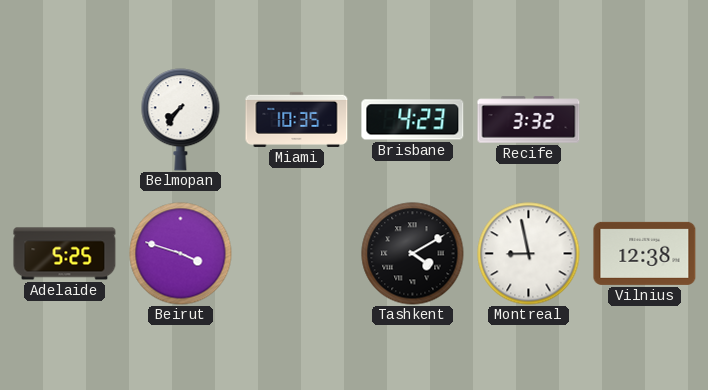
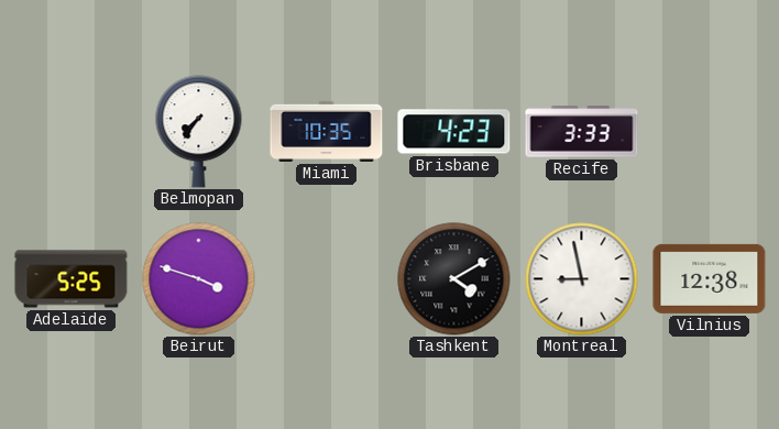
Recife: 3:32 -> 3:33
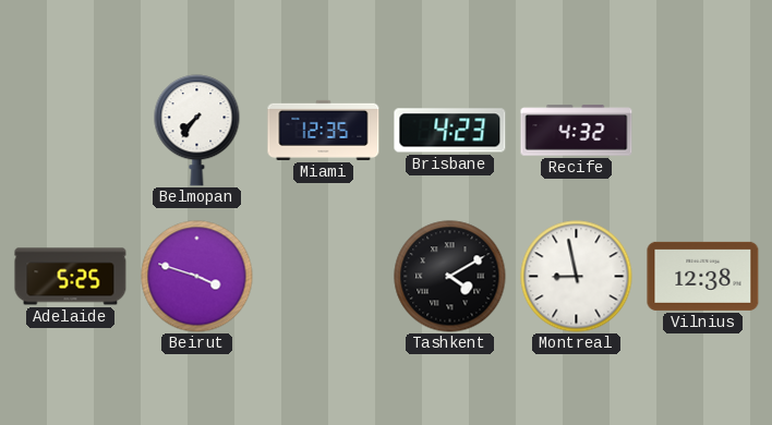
Miami: 10:35 -> 12:35
Recife: 3:33 -> 4:32
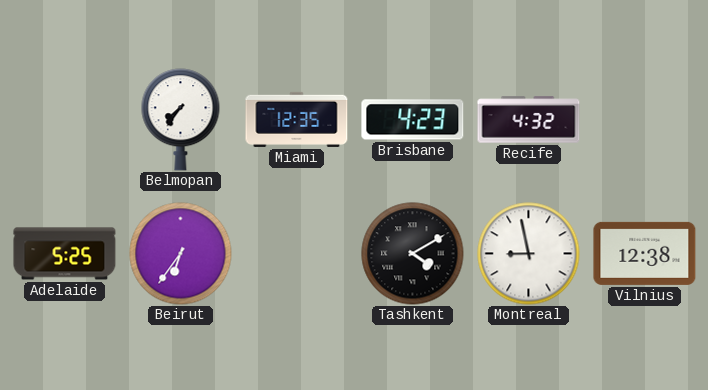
Beirut: 3:48 -> 6:36
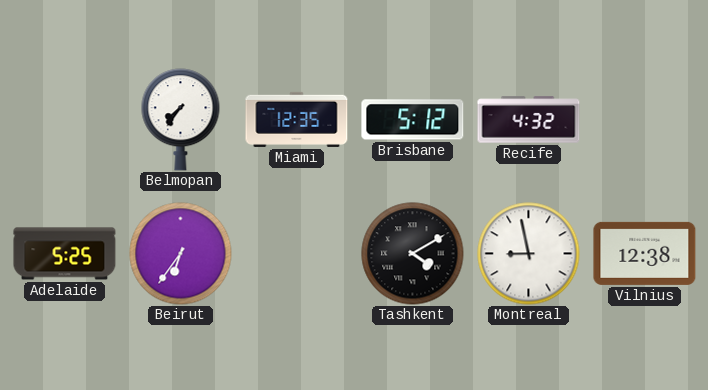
Brisbane: 4:23 -> 5:12
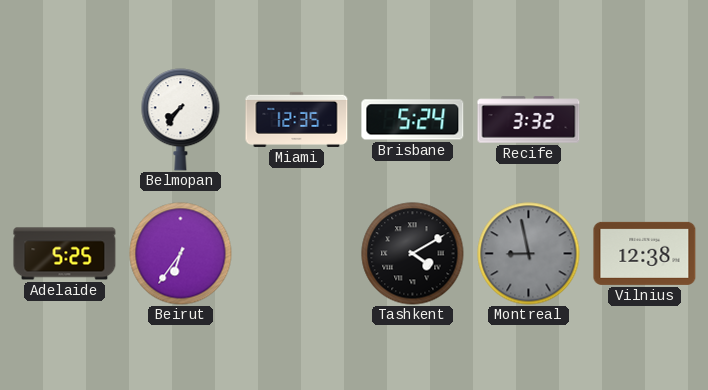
Brisbane: 5:12 -> 5:24
Recife: 4:32 -> 3:32
Montreal dial: white -> grey
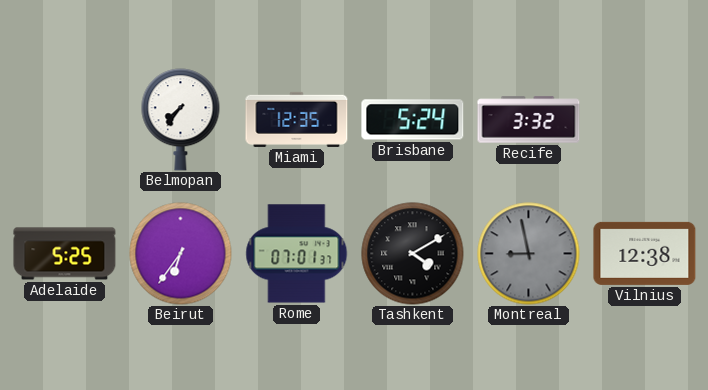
Rome: none -> 07:01
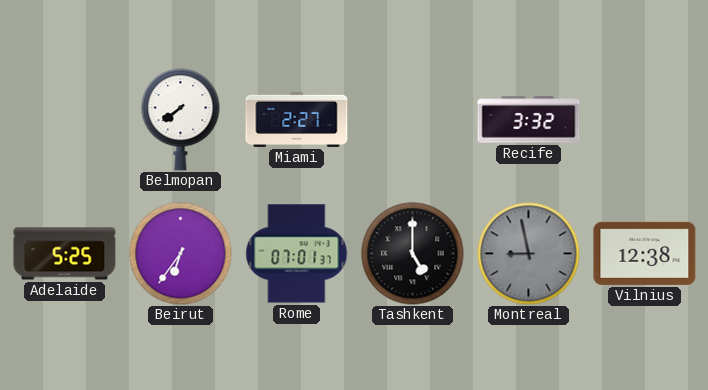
Belmopan: 7:36 -> 7:39
Miami: 12:35 -> 2:27
Brisbane: 5:24 -> none
Tashkent: 4:10 -> 5:00
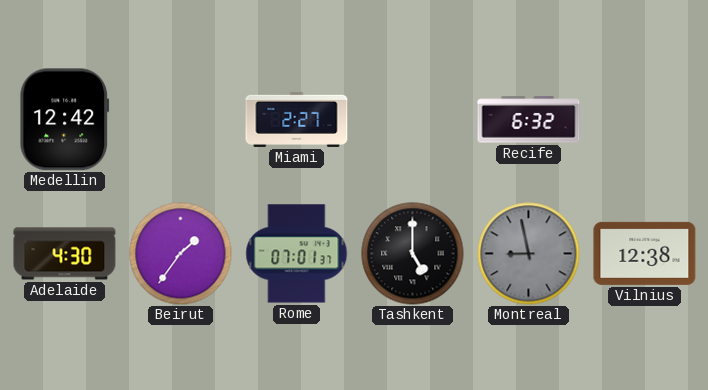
Medellin: none -> 12:42
Belmopan: 7:39 -> none
Recife: 3:32 -> 6:32
Adelaide: 5:25 -> 4:30
Beirut: 6:36 -> 1:36
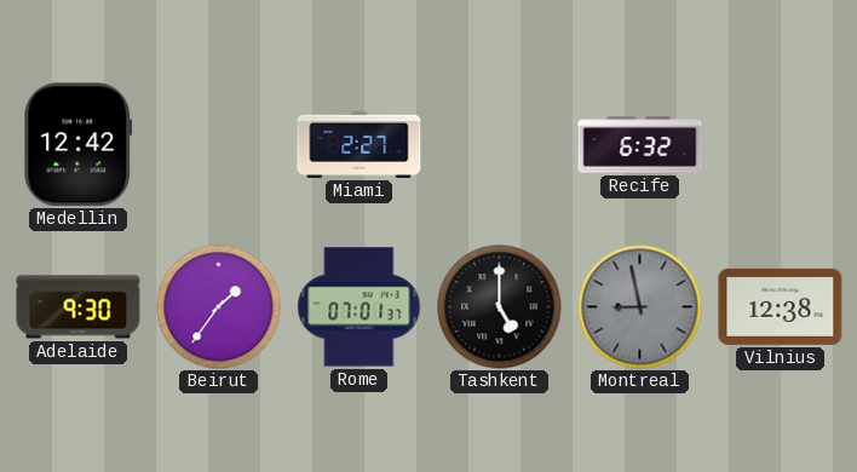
Adelaide: 4:30 -> 9:30
